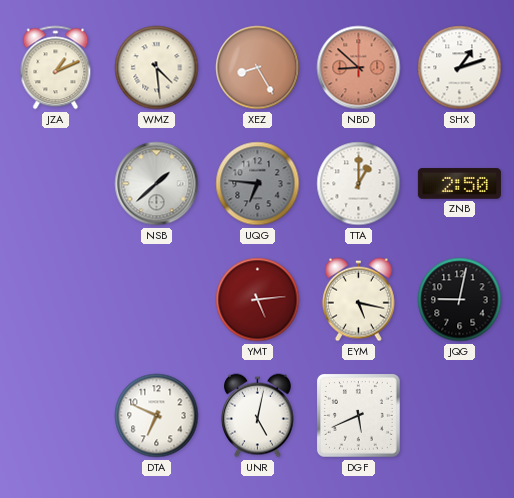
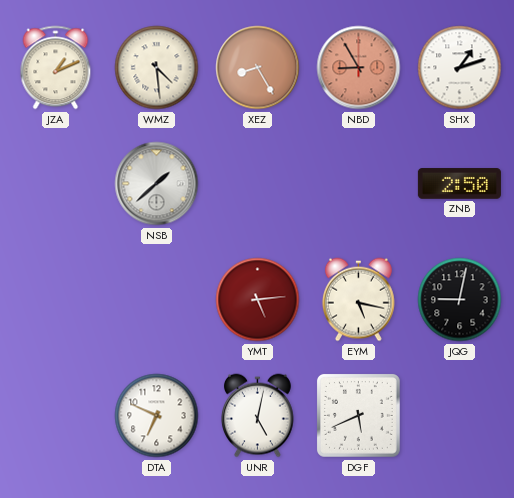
NBD: 8:52 -> 8:55
UQG: 6:46 -> none
TTA: 1:00 -> none
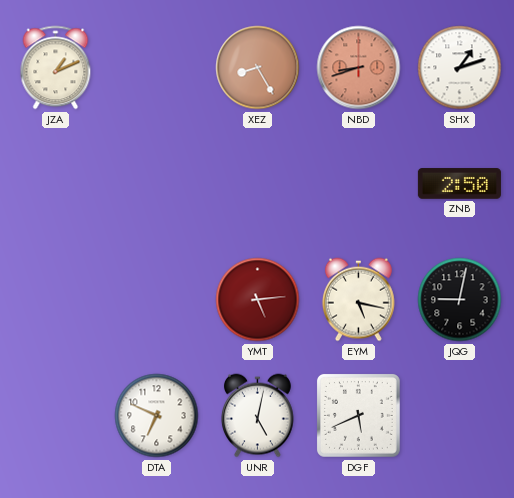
WMZ: 4:29 -> none
NBD: 8:55 -> 8:42
NSB: 1:38 -> none
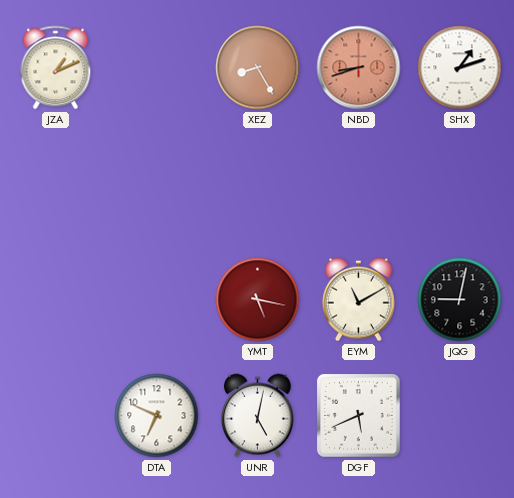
ZNB: 2:50 -> none
YMT: 5:14 -> 5:17
EYM: 5:17 -> 11:10
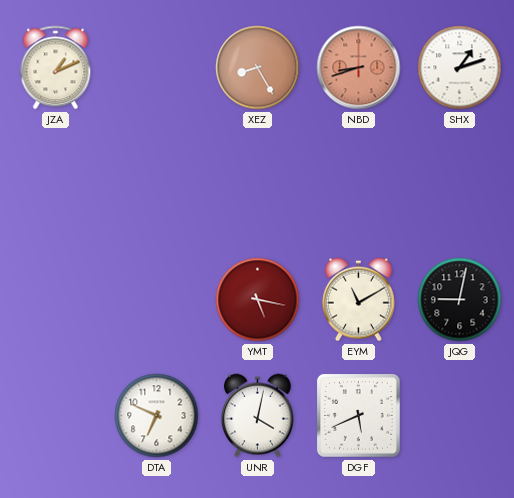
UNR: 5:02 -> 4:02
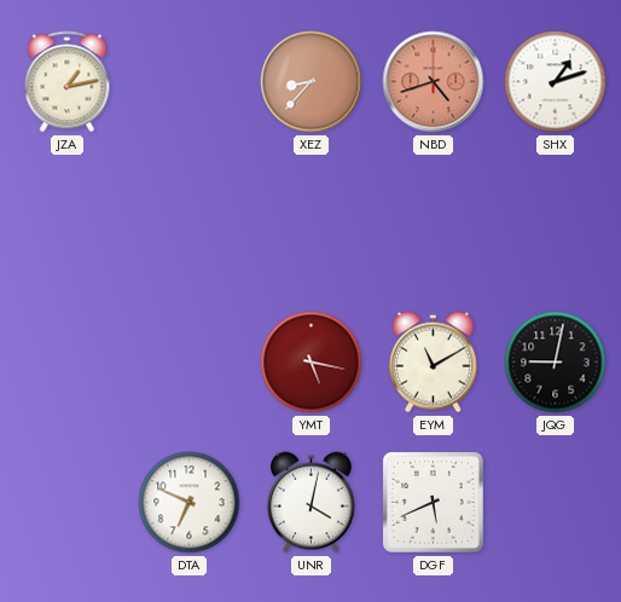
JZA: 1:11 -> 1:13
XEZ: 8:25 -> 8:37
NBD: 8:42 -> 4:42
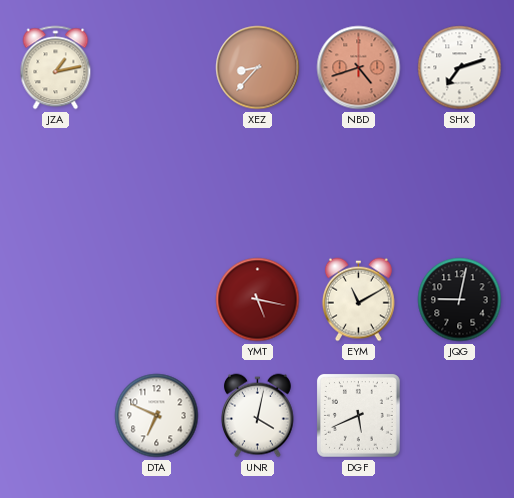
SHX: 1:12 -> 7:12
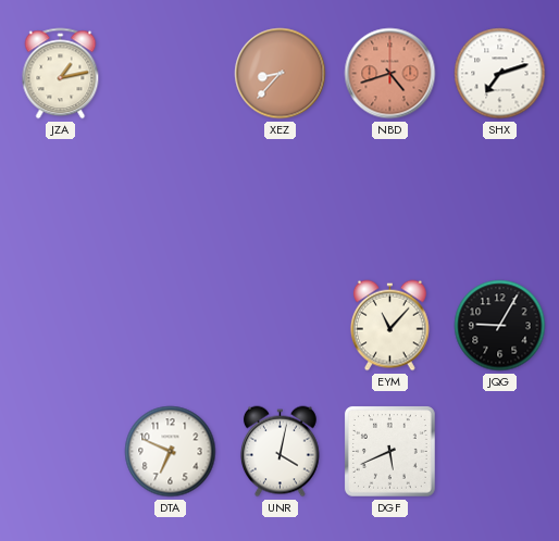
YMT: 5:17 -> none
EYM: 11:10 -> 11:07
JQG: 9:02 -> 9:05
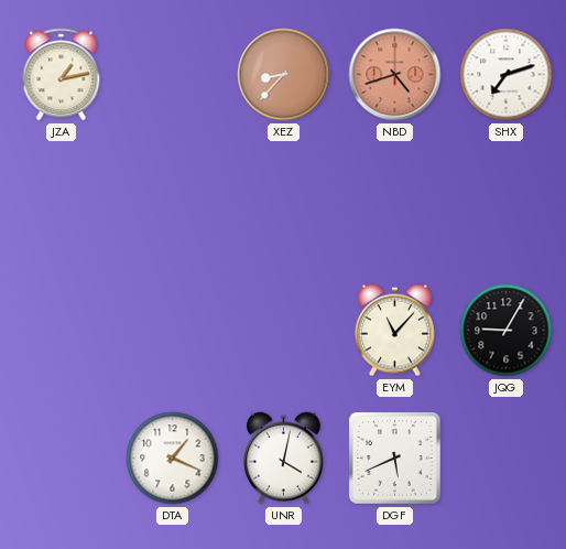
DTA: 6:49 -> 1:19
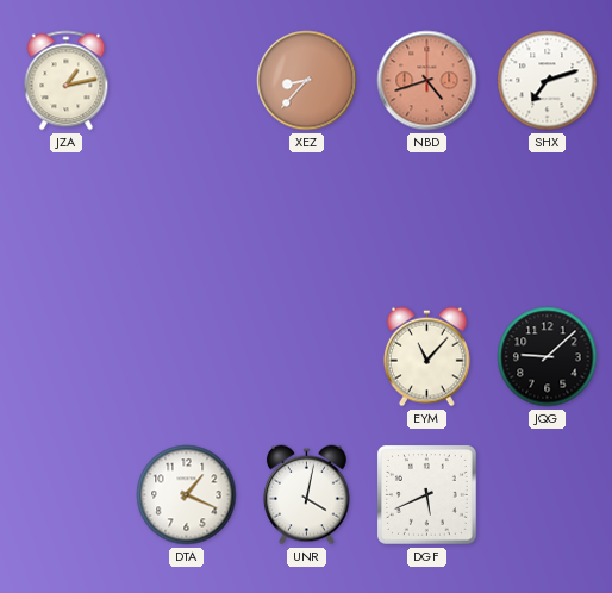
JQG: 9:05 -> 9:08
